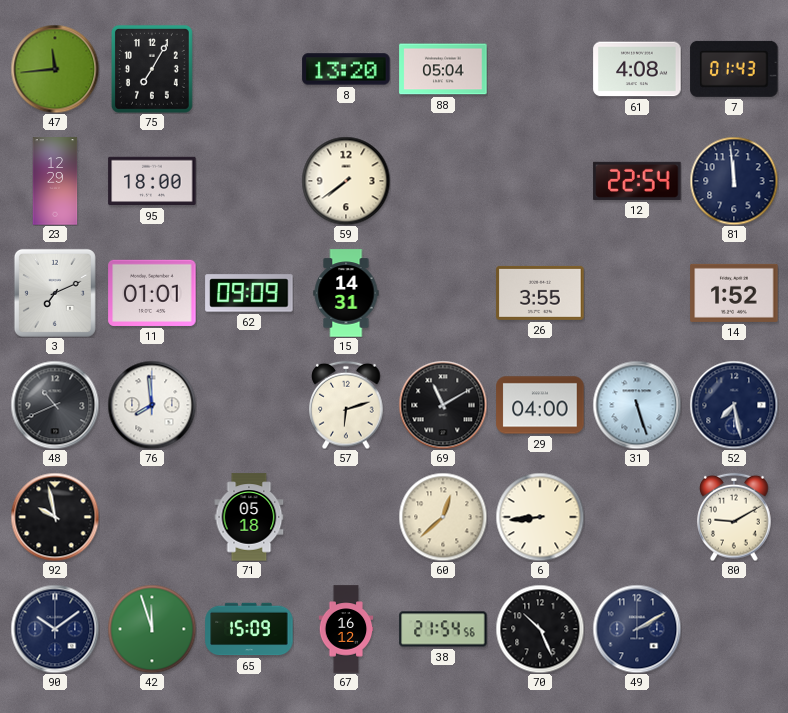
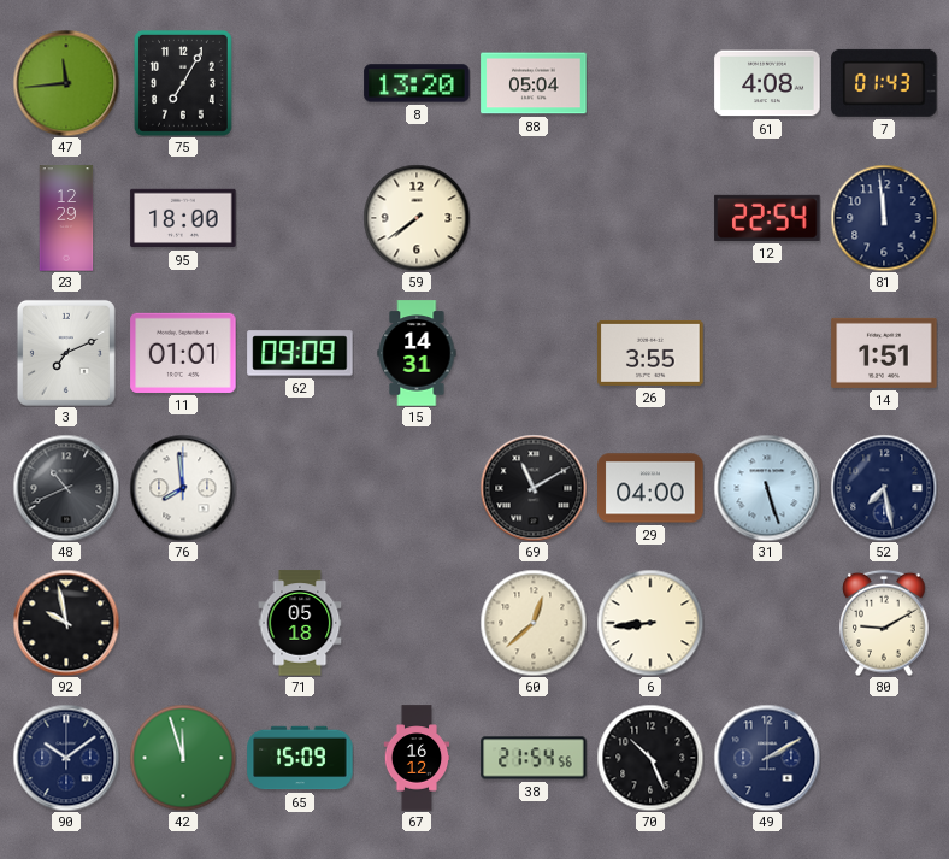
14: 1:52 -> 1:51
57: 6:12 -> none
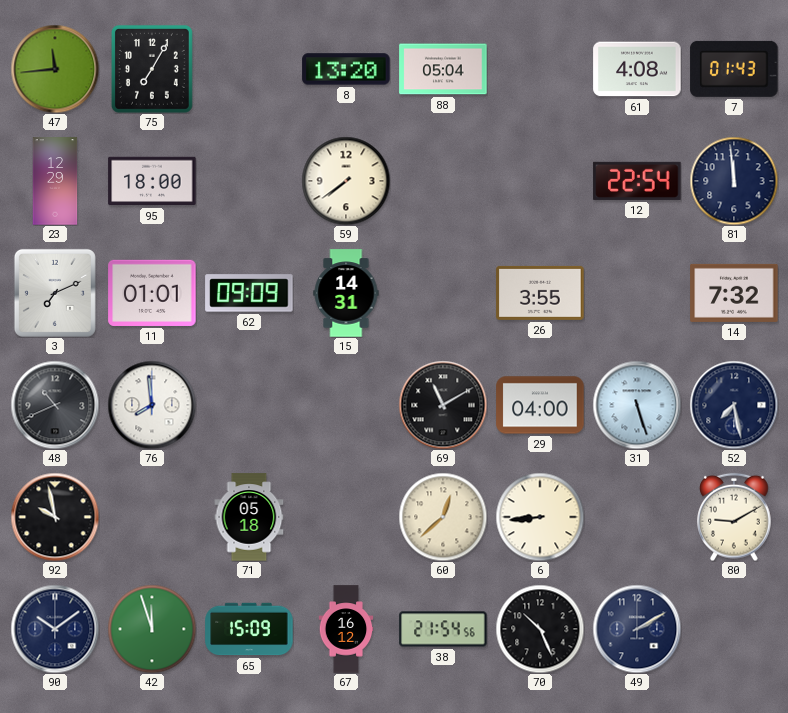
14: 1:51 -> 7:32
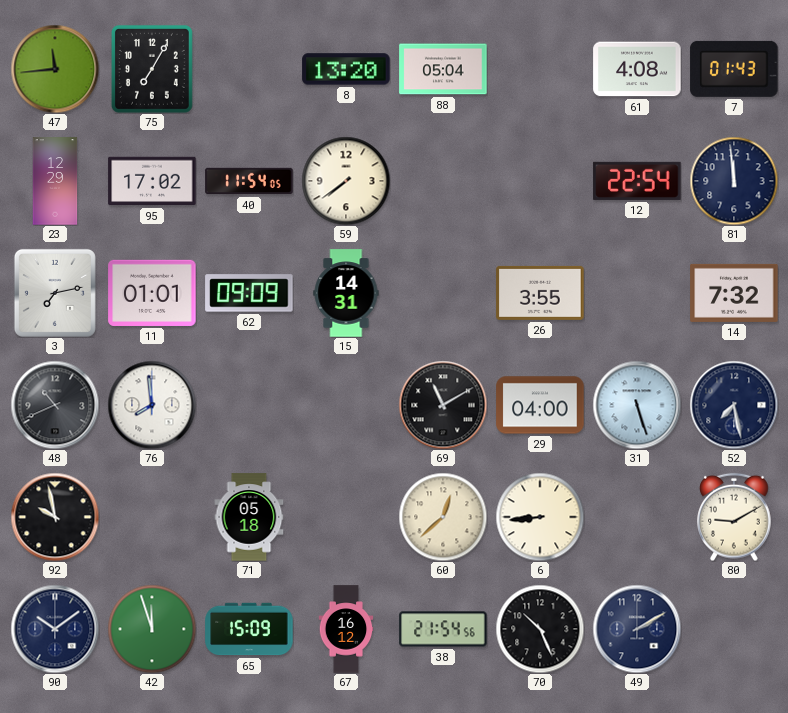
95: 18:00 -> 17:02
40: none -> 11:54
3: 7:11 -> 7:13
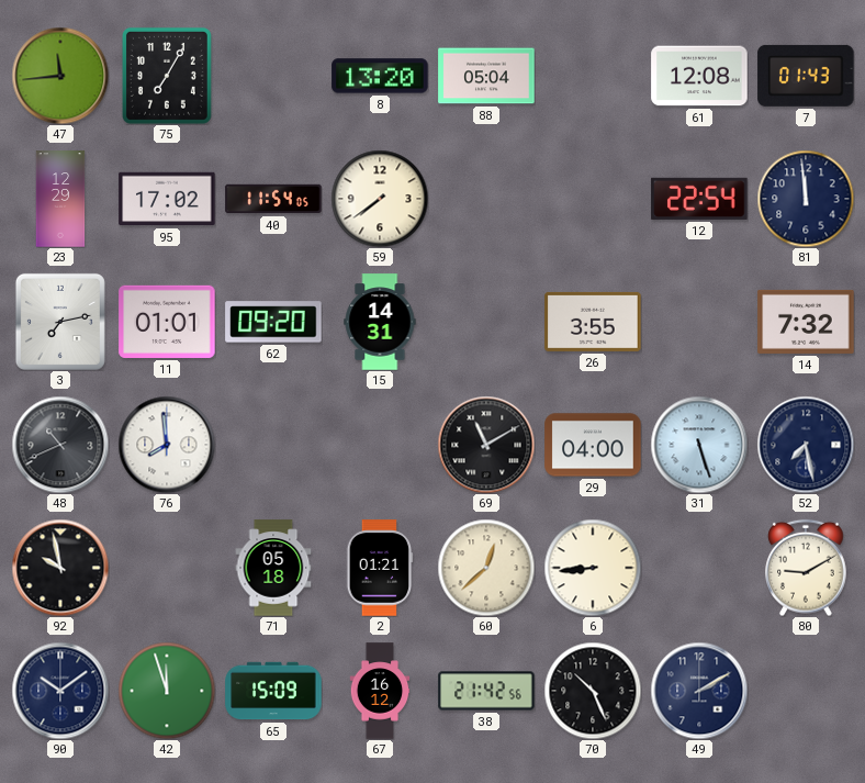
61: 4:08 -> 12:08
62: 09:09 -> 09:20
2: none -> 01:21
38: 21:54 -> 21:42
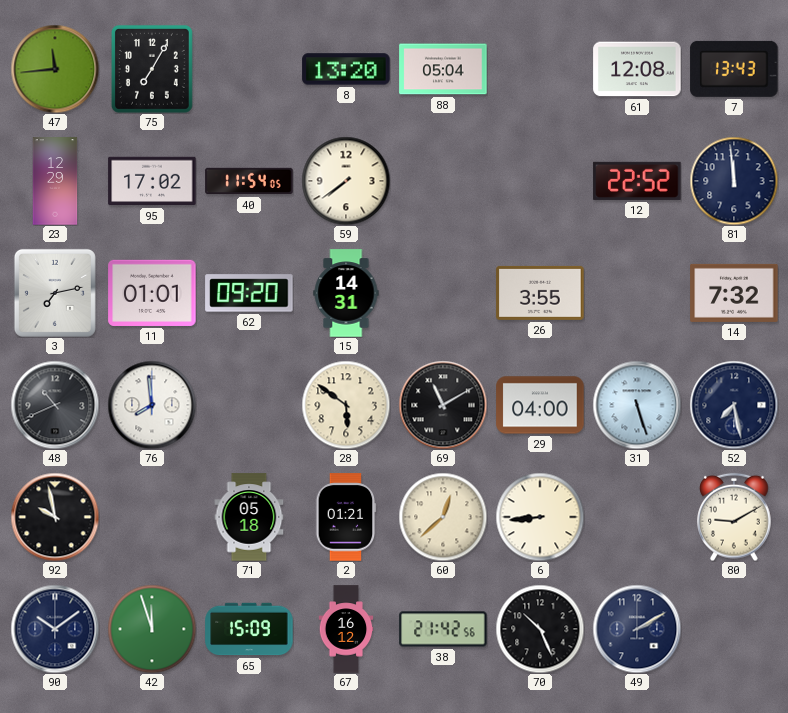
7: 01:43 -> 13:43
12: 22:54 -> 22:52
28: none -> 5:51
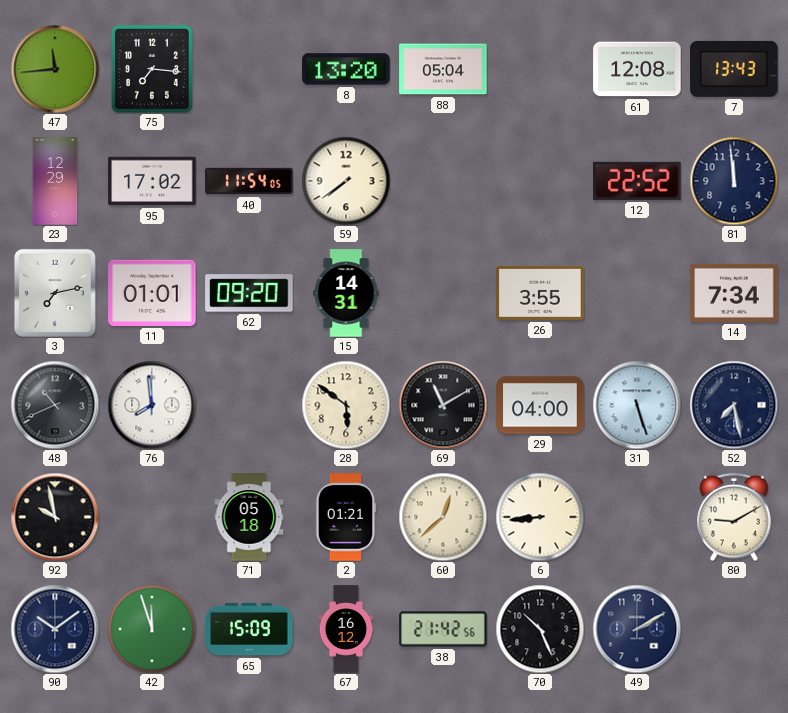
75: 7:05 -> 7:16
14: 7:32 -> 7:34
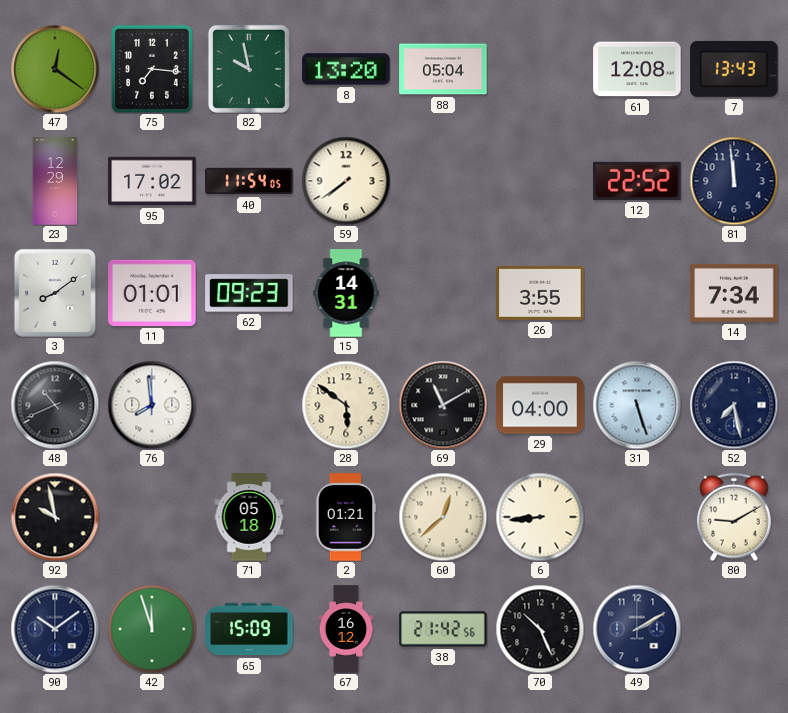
47: 11:44 -> 12:21
82: none -> 9:58
3: 7:13 -> 8:09
62: 09:20 -> 09:23
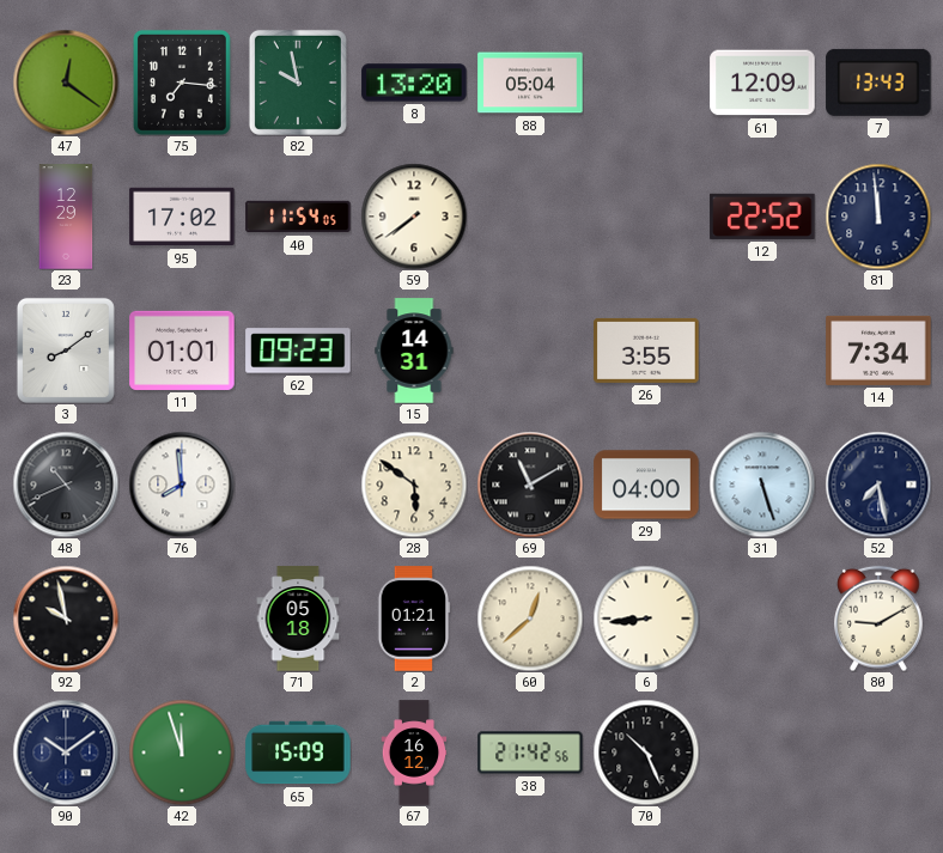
61: 12:08 -> 12:09
49: 2:10 -> none
